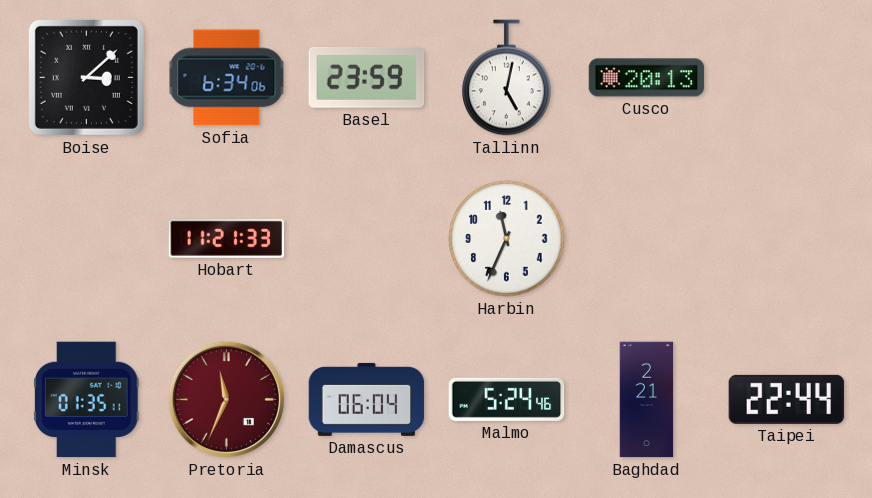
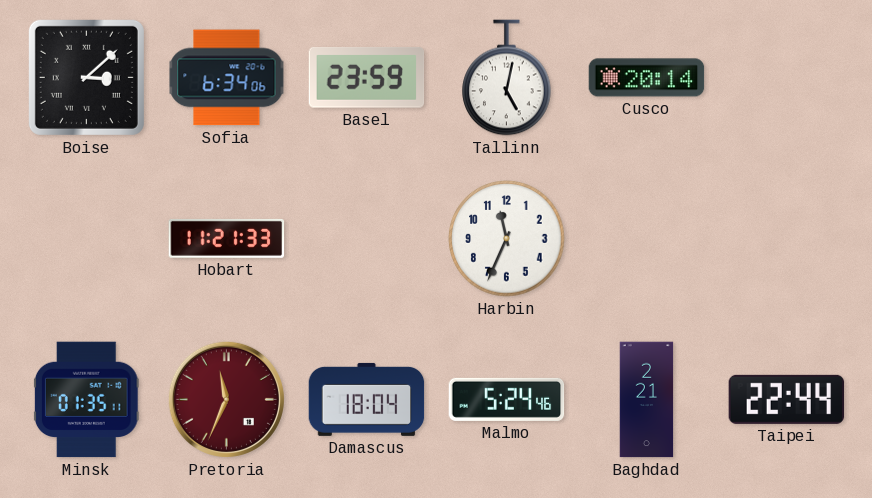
Cusco: 20:13 -> 20:14
Damascus: 06:04 -> 18:04
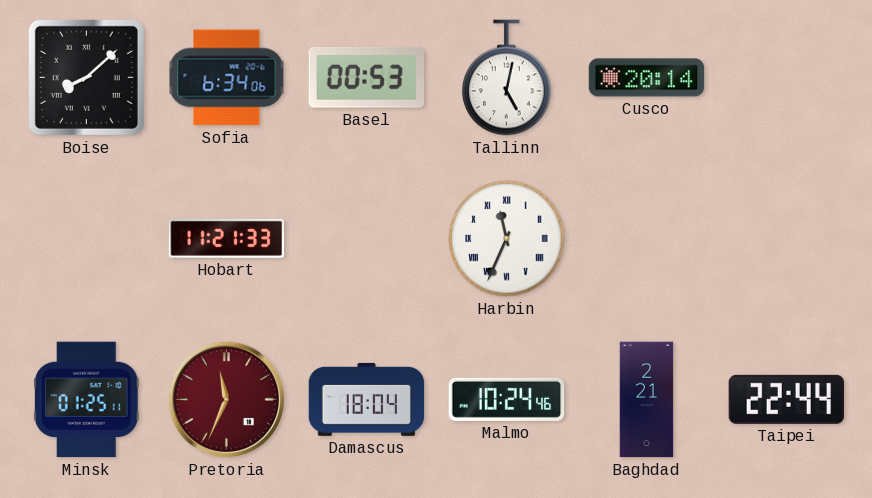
Boise: 3:08 -> 8:08
Basel: 23:59 -> 00:53
Harbin numerals: Arabic -> Roman
Minsk: 01:35 -> 01:25
Malmo: 5:24 -> 10:24
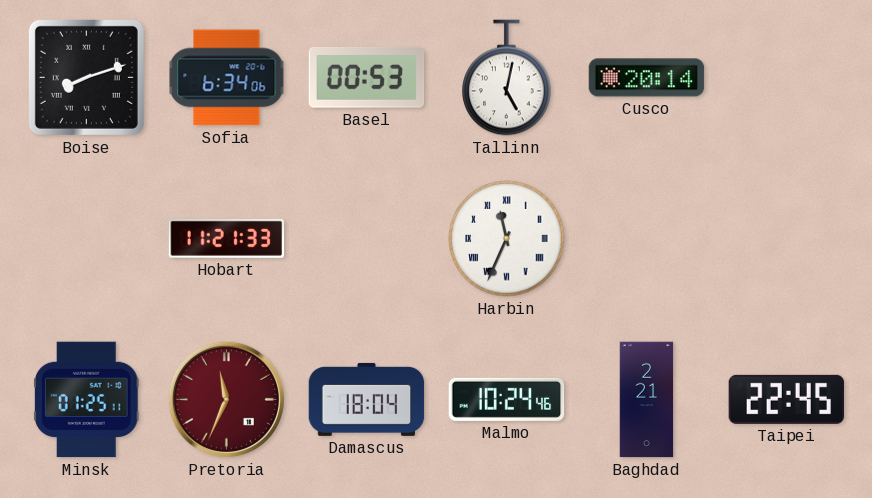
Boise: 8:08 -> 8:12
Taipei: 22:44 -> 22:45
